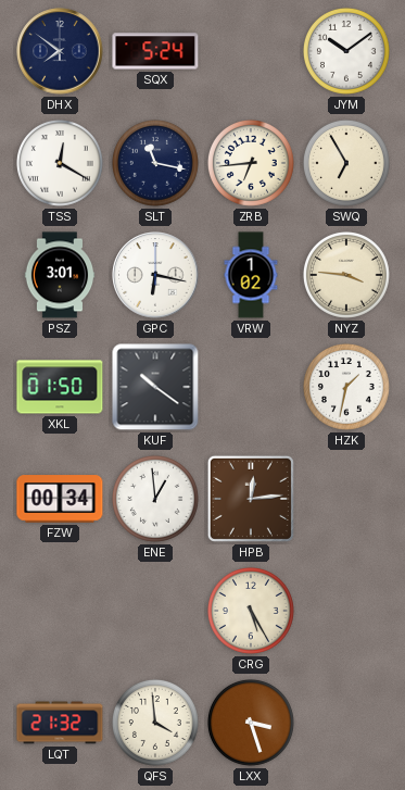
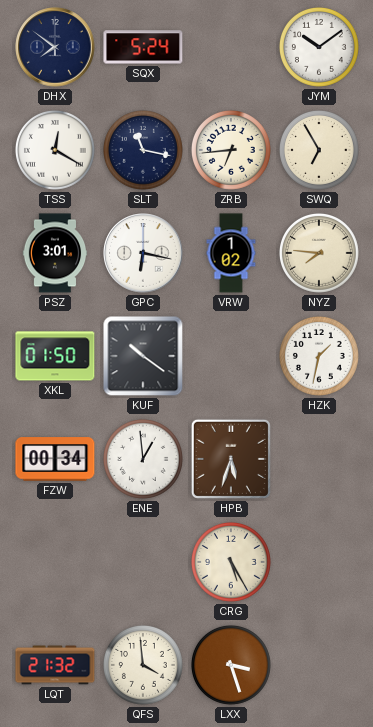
NYZ: 3:46 -> 7:46
HPB: 12:14 -> 5:33
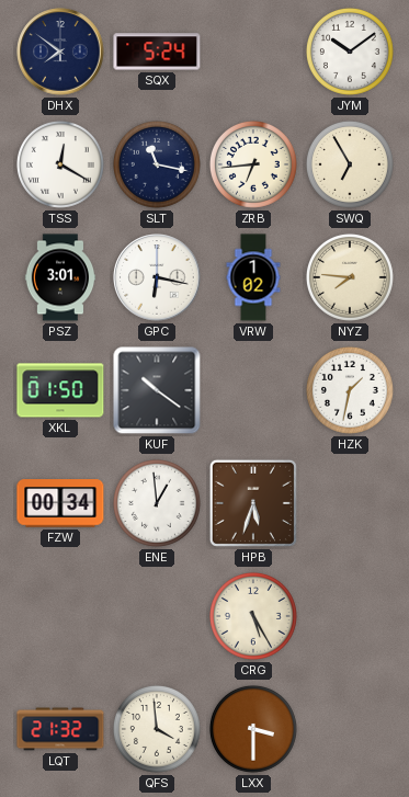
LXX: 3:27 -> 3:30
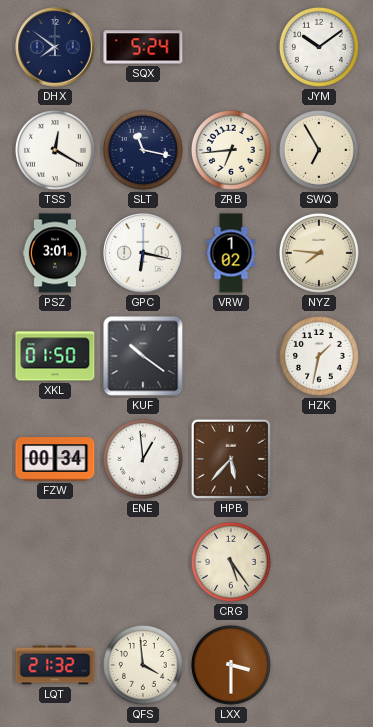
HPB: 5:33 -> 5:37
CRG: 5:25 -> 5:24
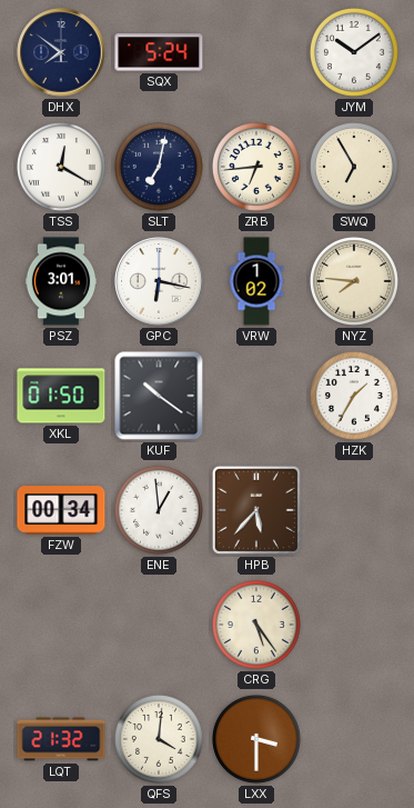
SLT: 11:17 -> 7:02
HZK: 1:32 -> 1:35
QFS: 3:59 -> 4:01
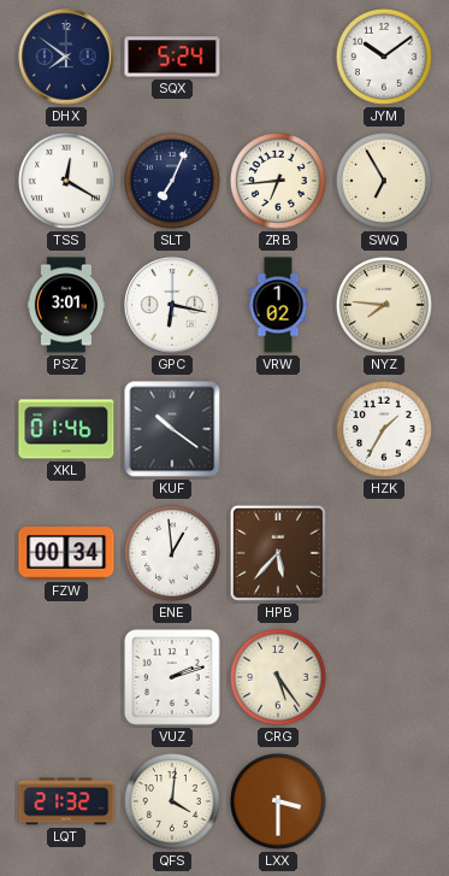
SLT: 7:02 -> 7:04
XKL: 01:50 -> 01:46
VUZ: none -> 2:12
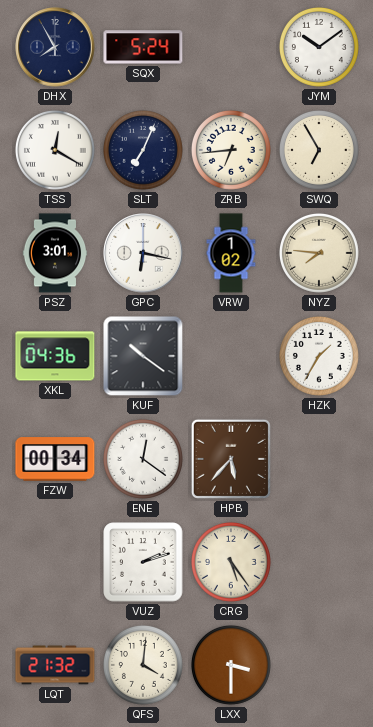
DHX: 7:51 -> 7:55
XKL: 01:46 -> 04:36
ENE: 12:59 -> 12:21
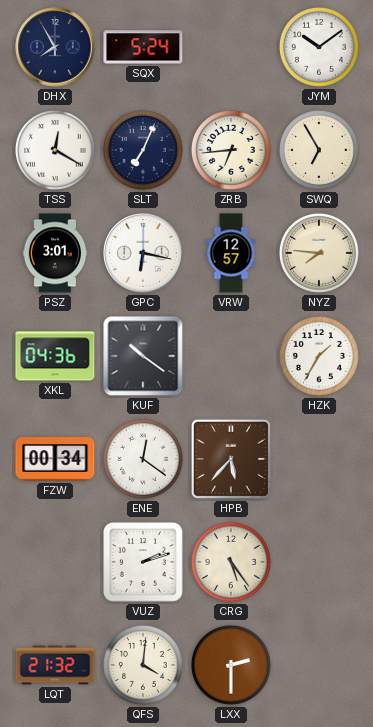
VRW: 1:02 -> 12:57
LXX: 3:30 -> 2:30
